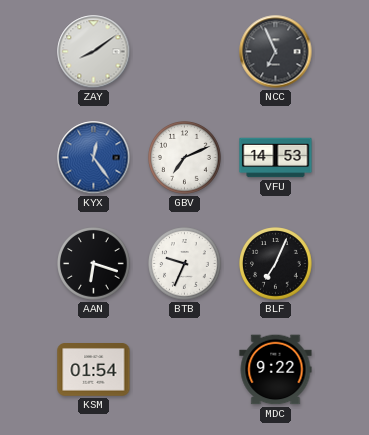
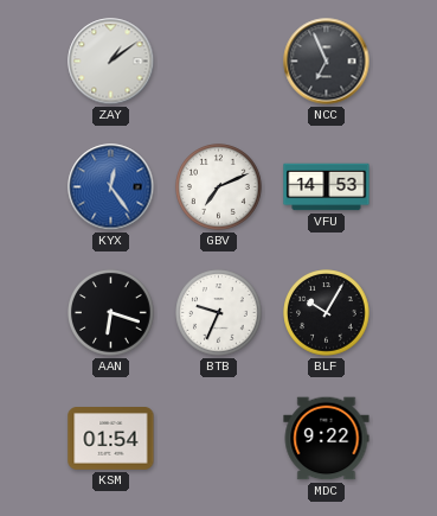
ZAY: 8:09 -> 1:09
BLF: 7:04 -> 10:05
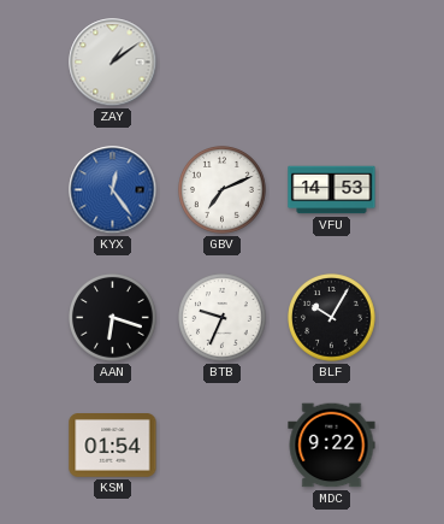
NCC: 6:56 -> none
